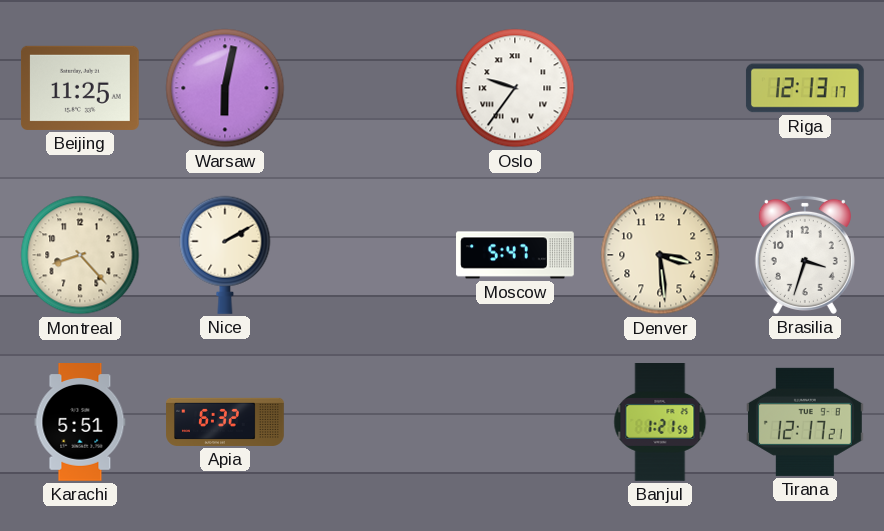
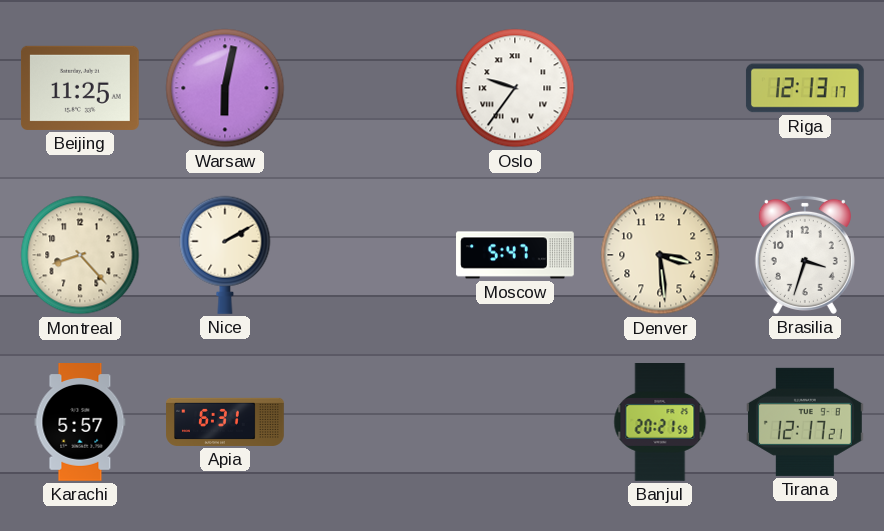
Karachi: 5:51 -> 5:57
Apia: 6:32 -> 6:31
Banjul: 1:21 -> 20:21
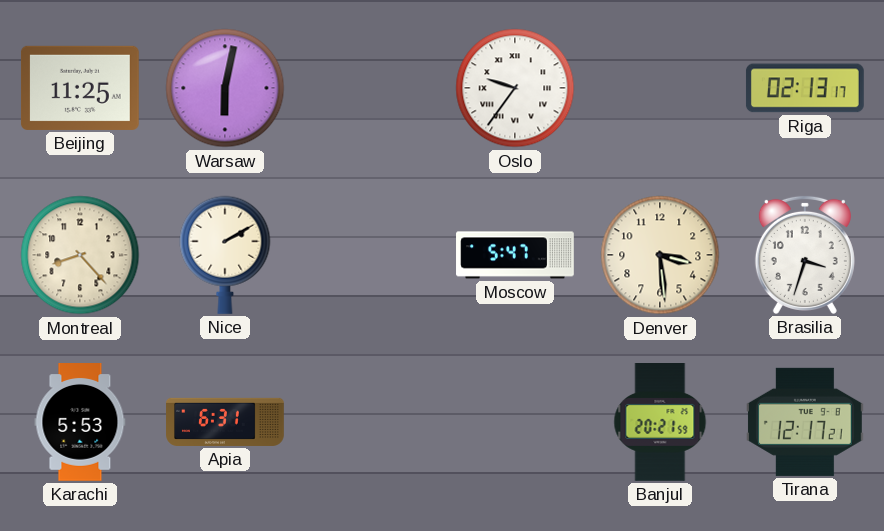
Riga: 12:13 -> 02:13
Karachi: 5:57 -> 5:53
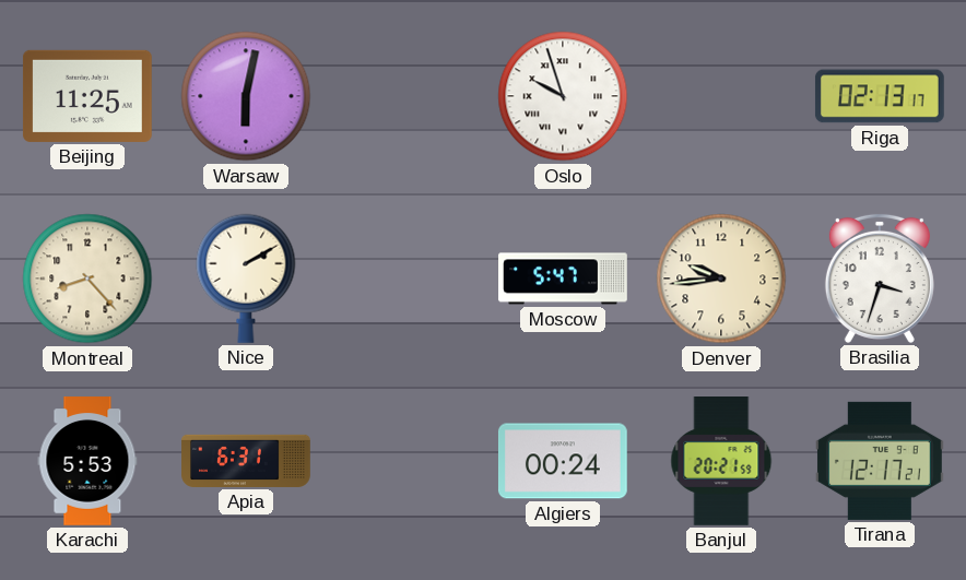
Oslo: 9:36 -> 9:57
Denver: 3:29 -> 9:44
Algiers: none -> 00:24
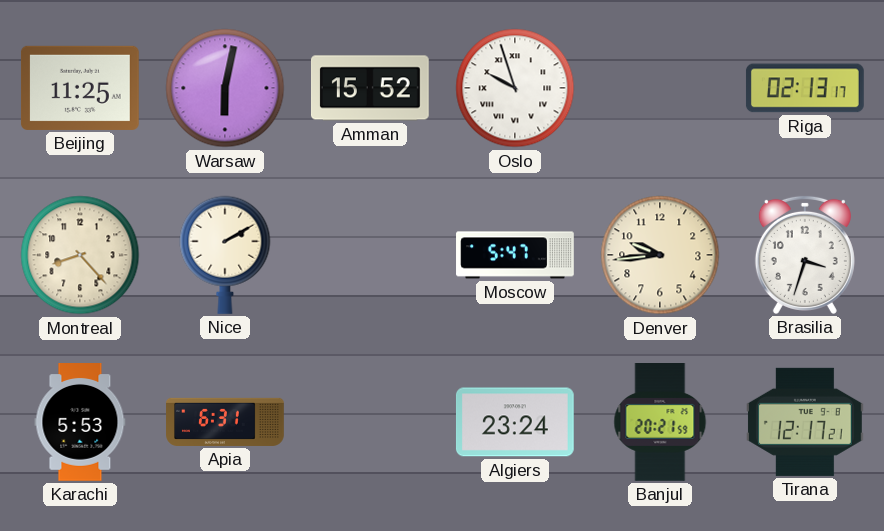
Amman: none -> 15:52
Algiers: 00:24 -> 23:24
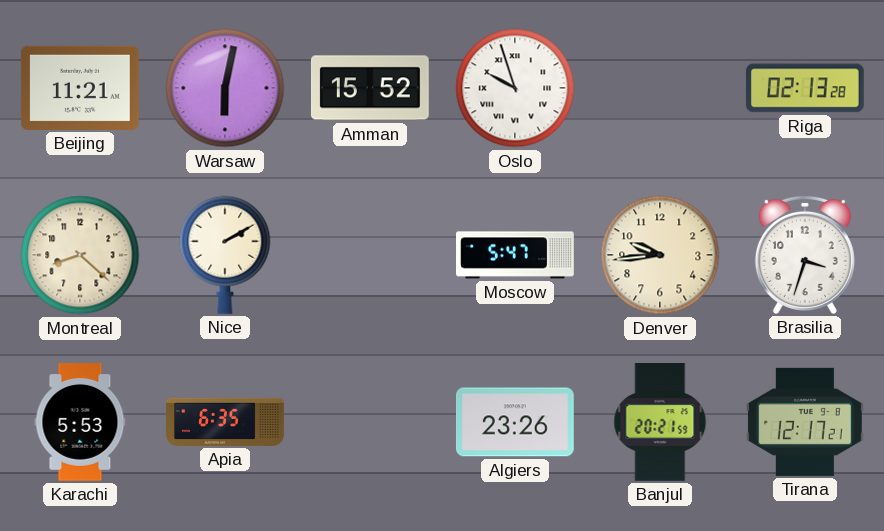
Beijing: 11:25 -> 11:21
Riga: 02:13:17 -> 02:13:28
Montreal: 8:23 -> 8:22
Apia: 6:31 -> 6:35
Algiers: 23:24 -> 23:26
